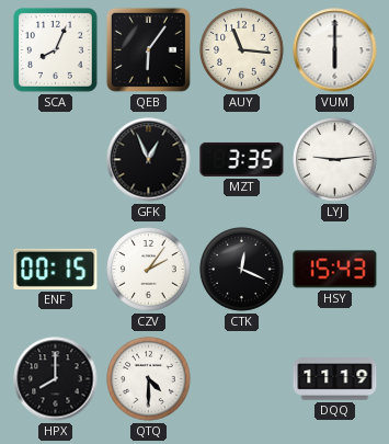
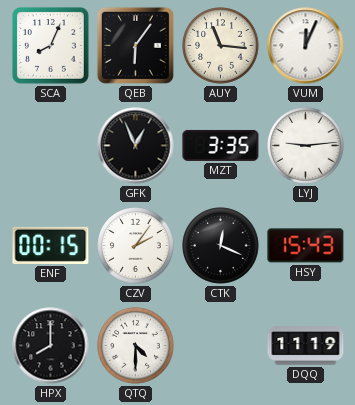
VUM: 6:00 -> 12:04
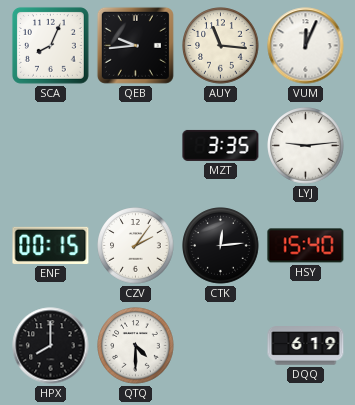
QEB: 6:06 -> 9:44
GFK: 12:56 -> none
CTK: 12:19 -> 12:14
HSY: 15:43 -> 15:40
DQQ: 11:19 -> 6:19
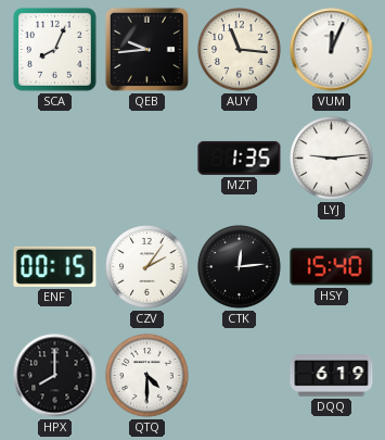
MZT: 3:35 -> 1:35
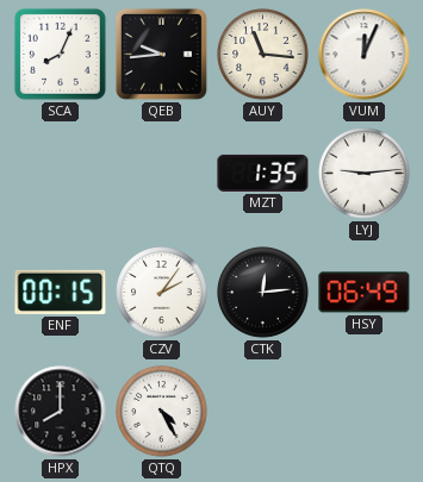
HSY: 15:40 -> 06:49
QTQ: 4:30 -> 4:25
DQQ: 6:19 -> none
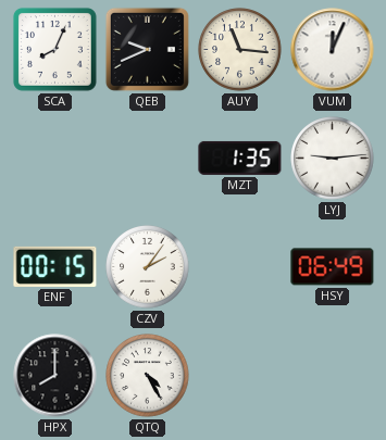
QEB: 9:44 -> 9:41
CTK: 12:14 -> none
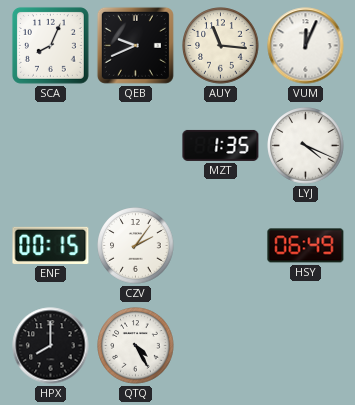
LYJ: 9:14 -> 4:19
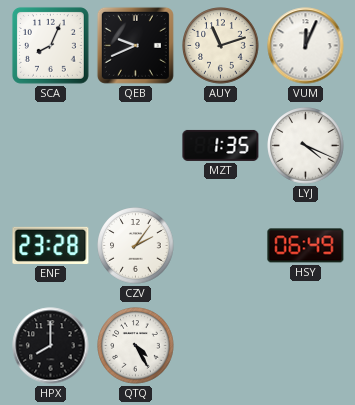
AUY: 11:16 -> 11:12
ENF: 00:15 -> 23:28
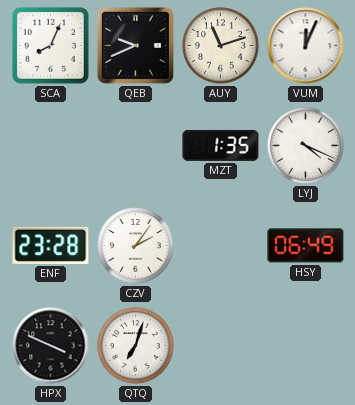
HPX: 8:00 -> 3:49
QTQ: 4:25 -> 7:03
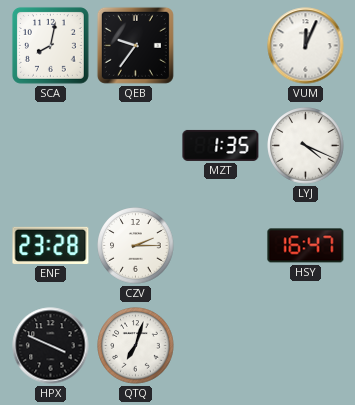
SCA: 8:04 -> 8:02
QEB: 9:41 -> 9:36
AUY: 11:12 -> none
CZV: 2:06 -> 2:15
HSY: 06:49 -> 16:47
